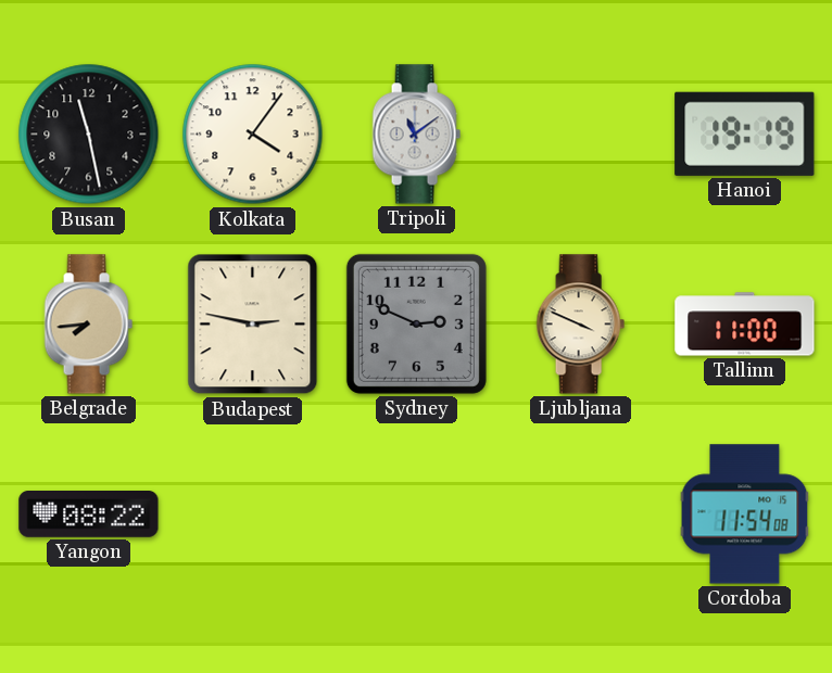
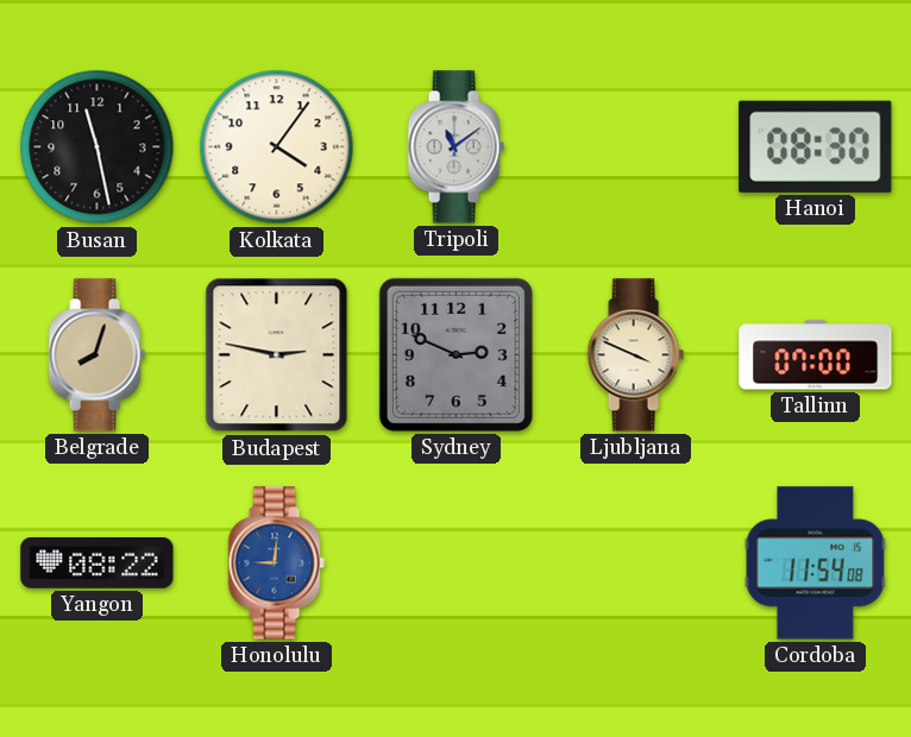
Hanoi: 19:19 -> 08:30
Belgrade: 7:44 -> 8:03
Tallinn: 11:00 -> 07:00
Honolulu: none -> 9:01
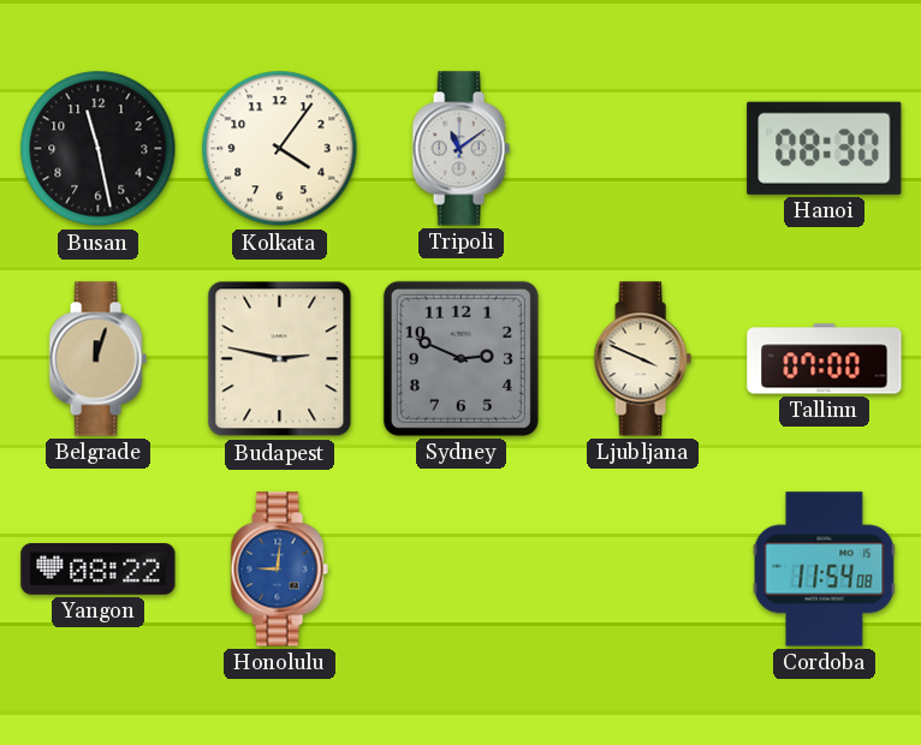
Belgrade: 8:03 -> 12:03
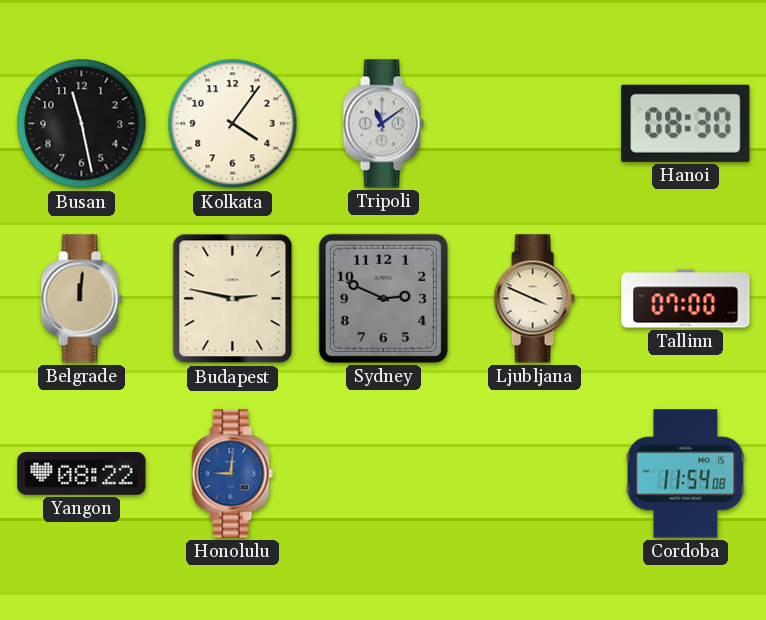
Belgrade: 12:03 -> 12:01
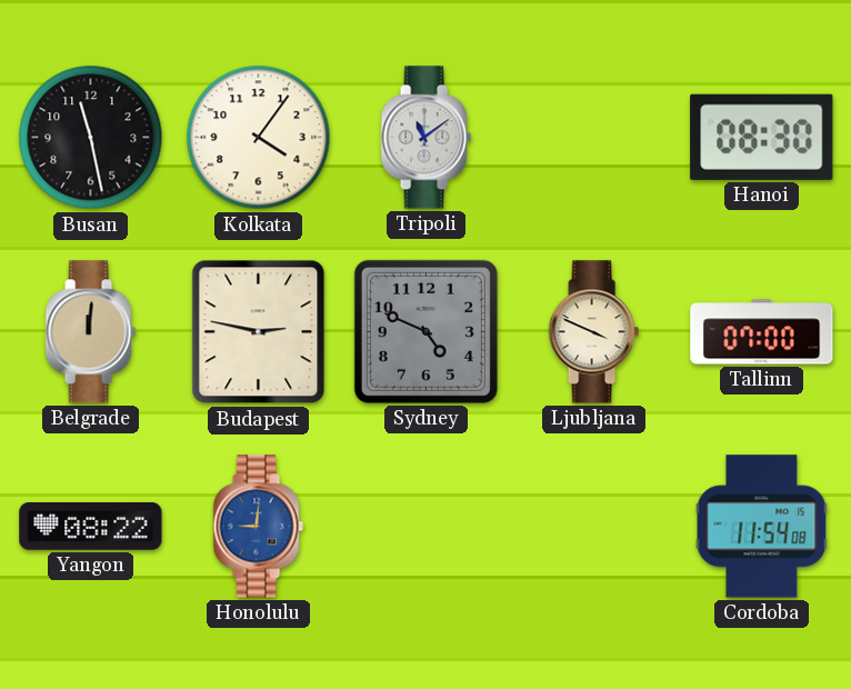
Sydney: 2:49 -> 4:49
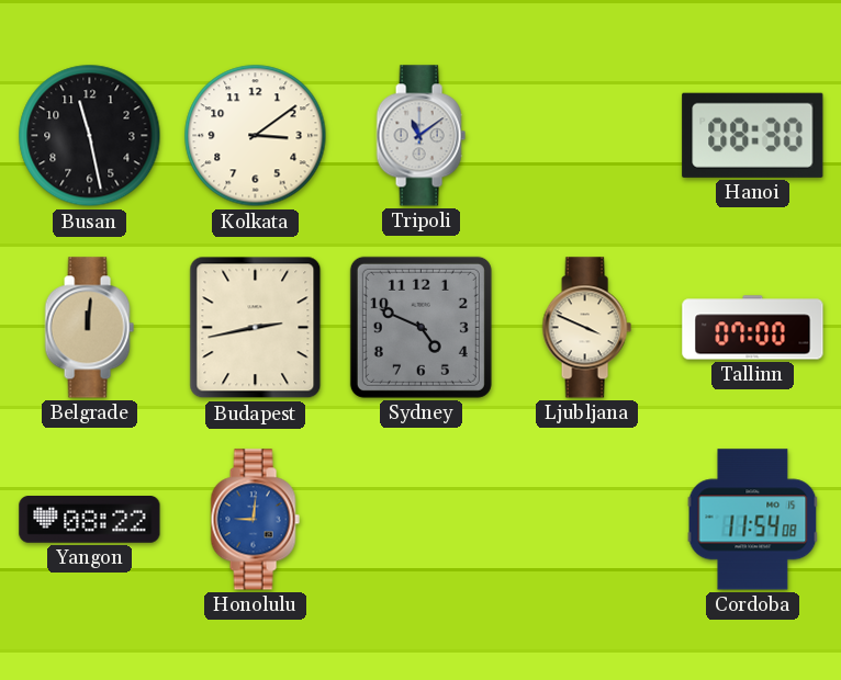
Kolkata: 4:06 -> 3:09
Budapest: 2:47 -> 2:43
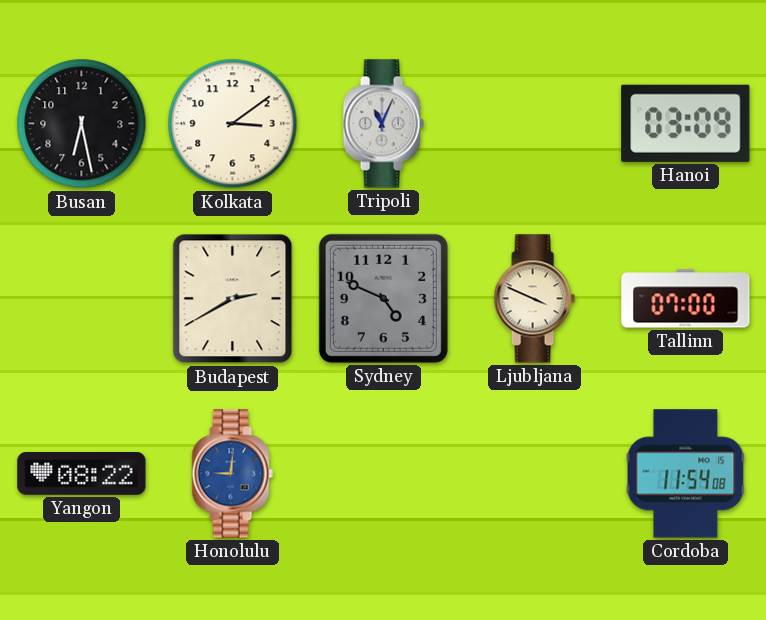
Busan: 11:28 -> 6:28
Tripoli: 11:09 -> 11:04
Hanoi: 08:30 -> 03:09
Belgrade: 12:01 -> none
Budapest: 2:43 -> 2:40
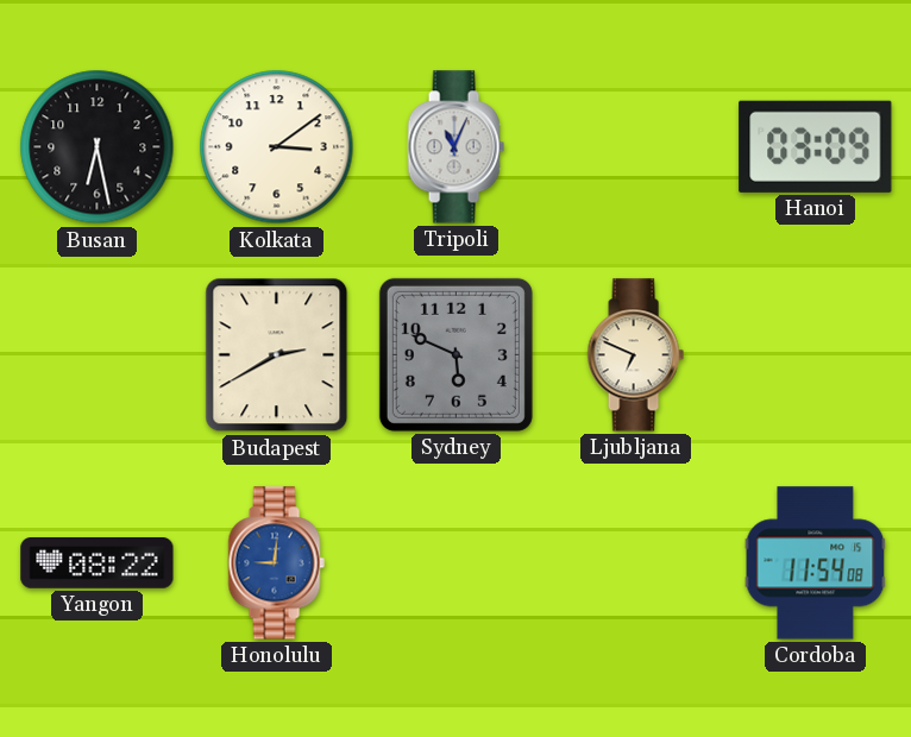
Sydney: 4:49 -> 5:49
Ljubljana: 3:49 -> 6:49
Tallinn: 07:00 -> none
